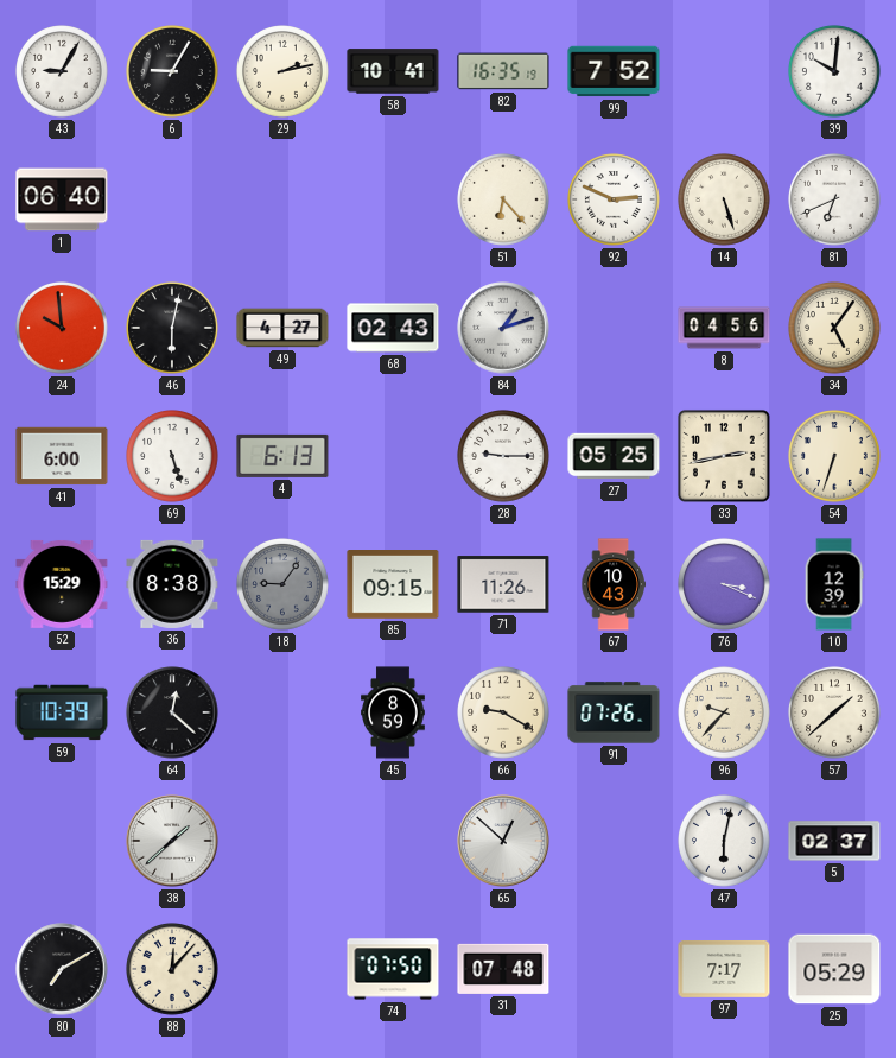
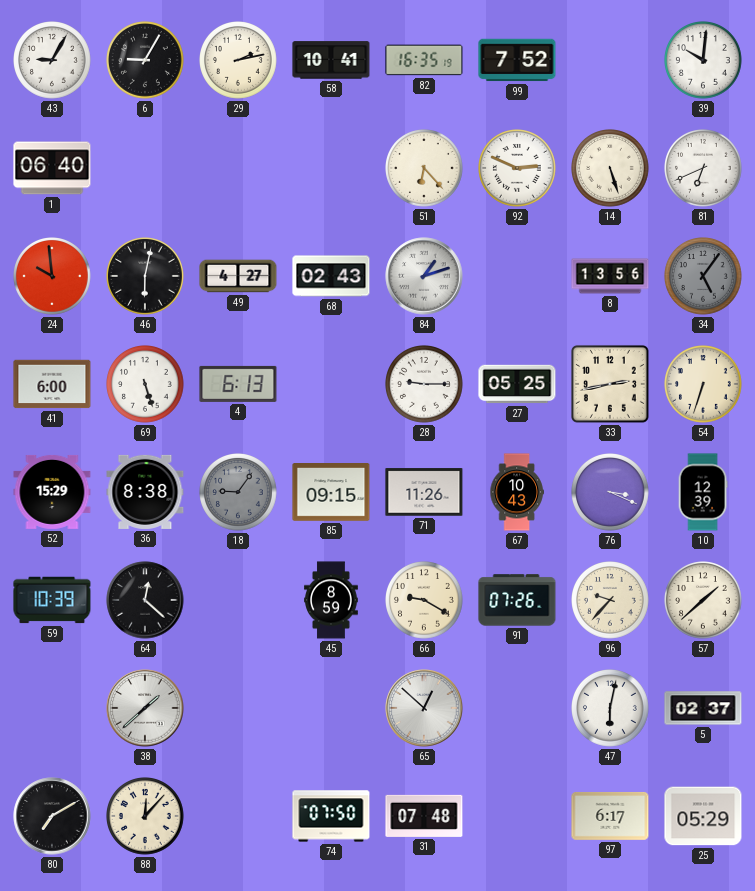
8: 04:56 -> 13:56
34 dial: cream -> grey
97: 7:17 -> 6:17
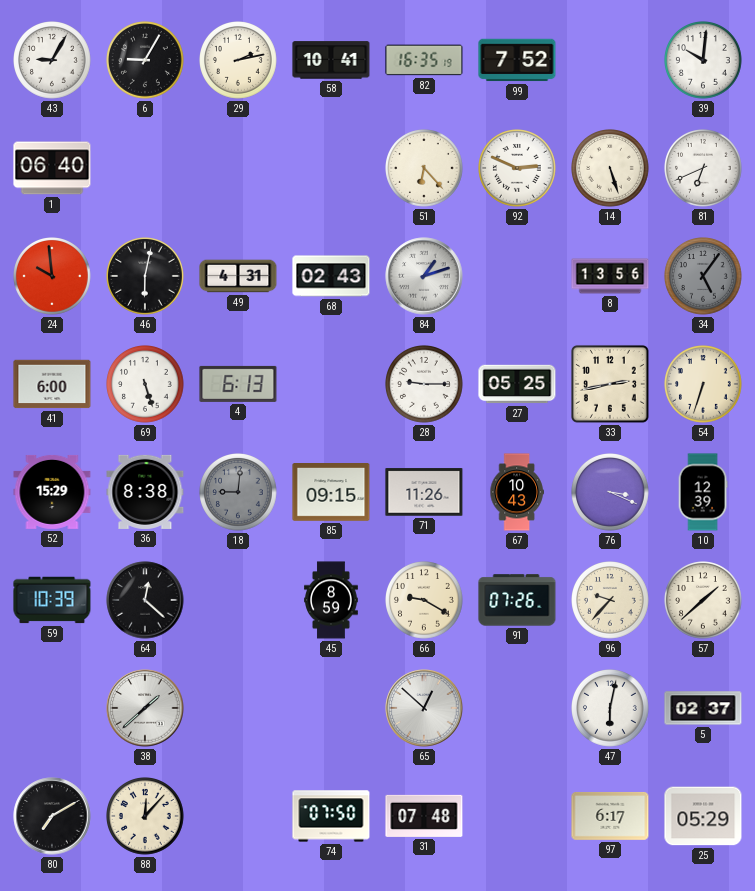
49: 4:27 -> 4:31
18: 9:06 -> 9:01
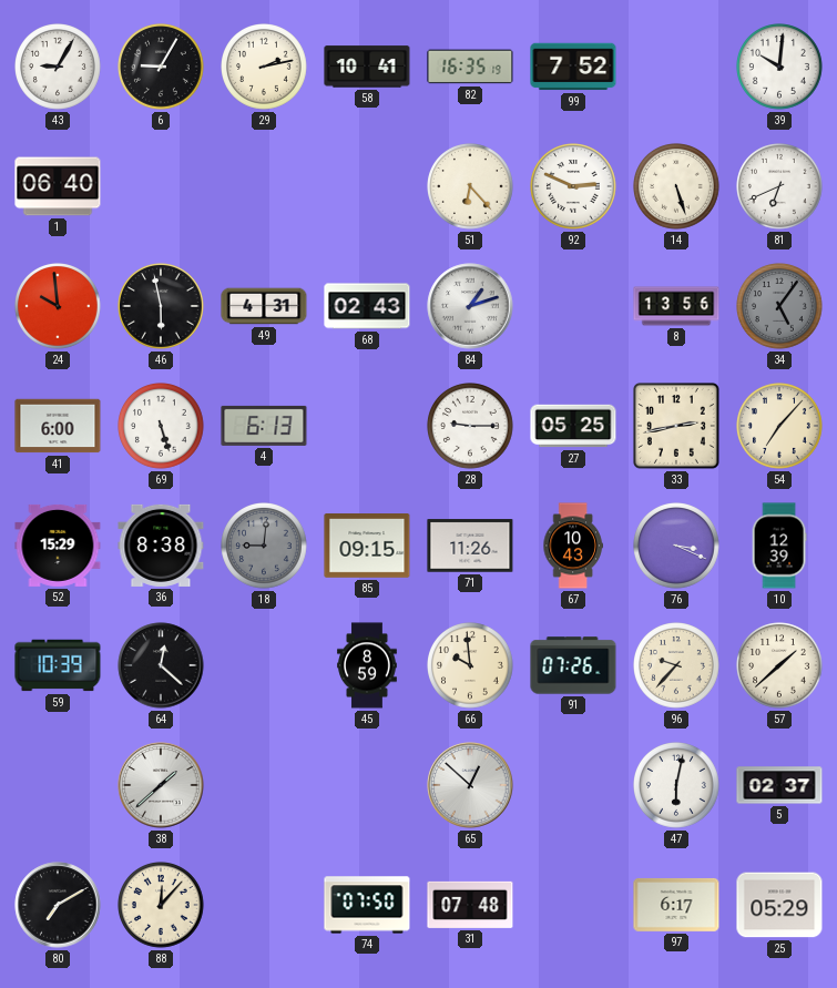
46: 6:02 -> 5:58
54: 6:33 -> 7:07
66: 9:20 -> 9:59
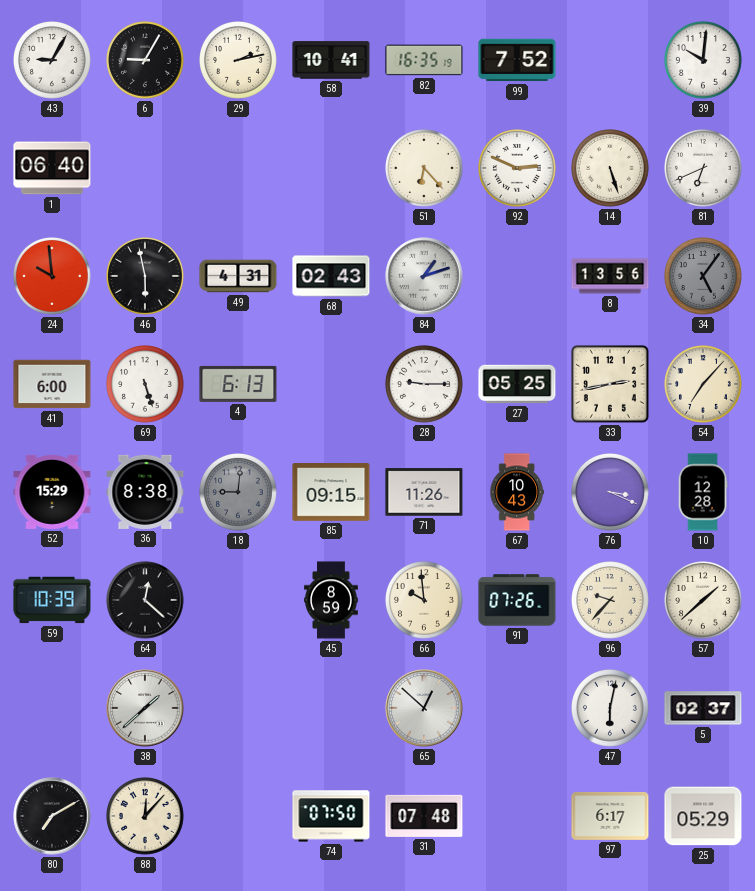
10: 12:39 -> 12:28
